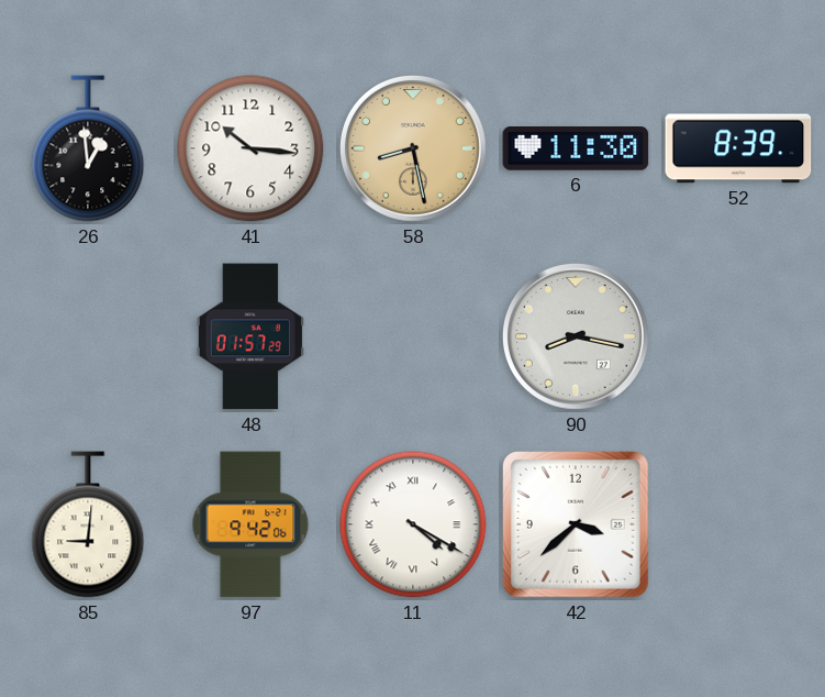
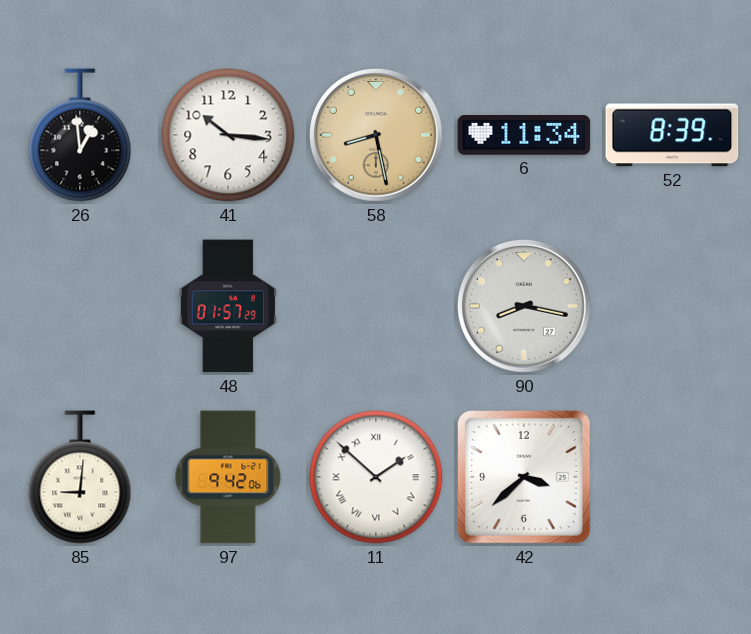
6: 11:30 -> 11:34
11: 4:20 -> 1:52
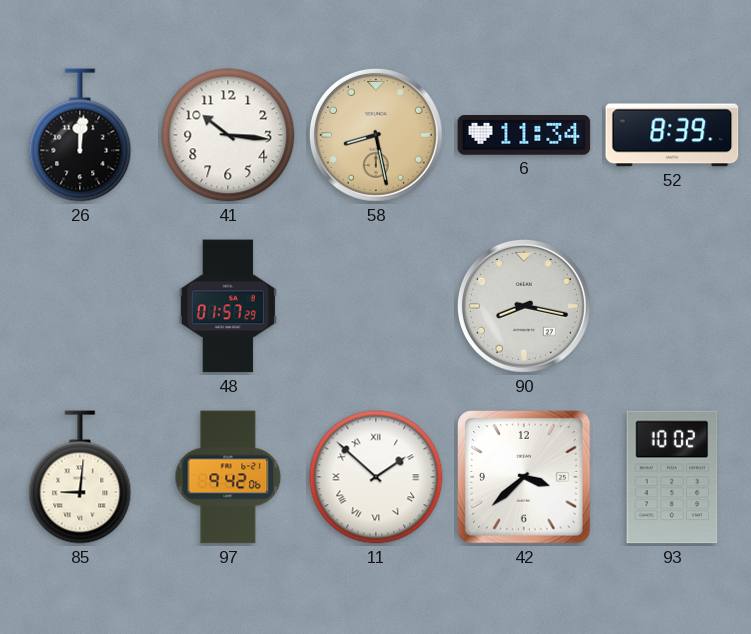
26: 12:59 -> 12:01
93: none -> 10:02
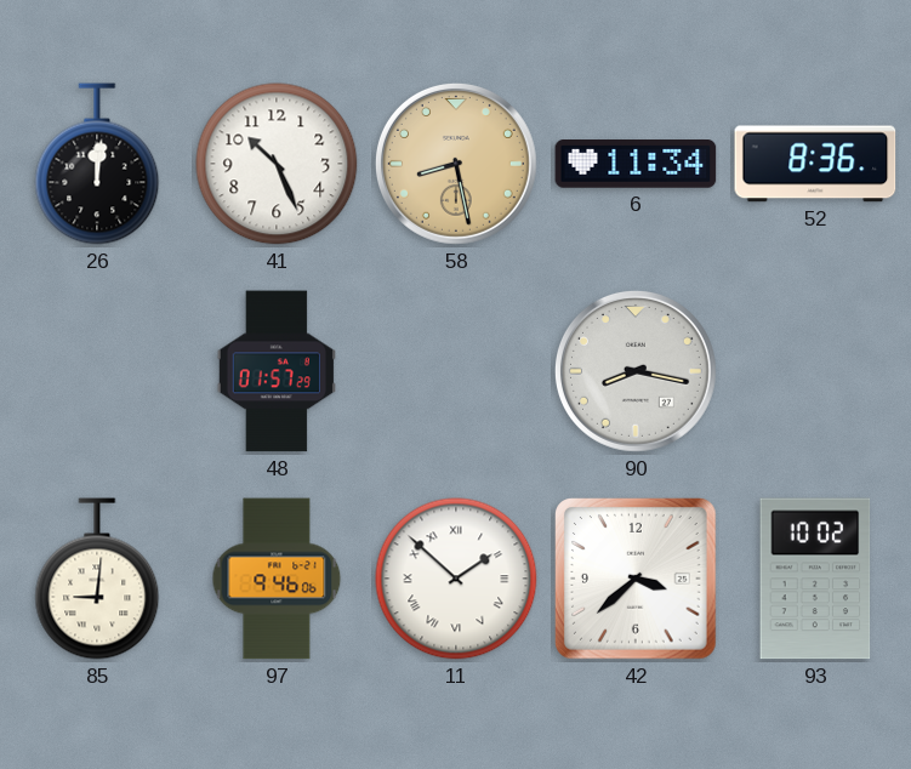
41: 10:16 -> 10:26
52: 8:39 -> 8:36
97: 9:42 -> 9:46
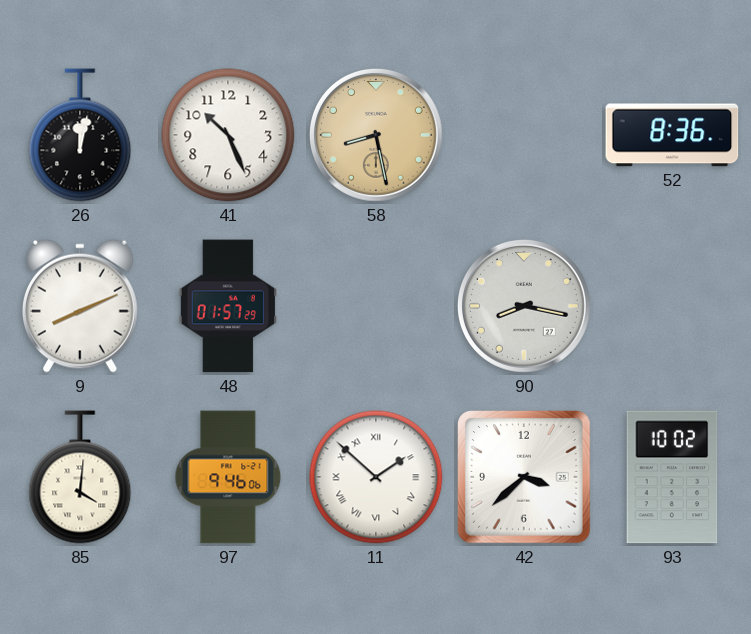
26: 12:01 -> 12:02
6: 11:34 -> none
9: none -> 8:11
85: 9:01 -> 4:01
